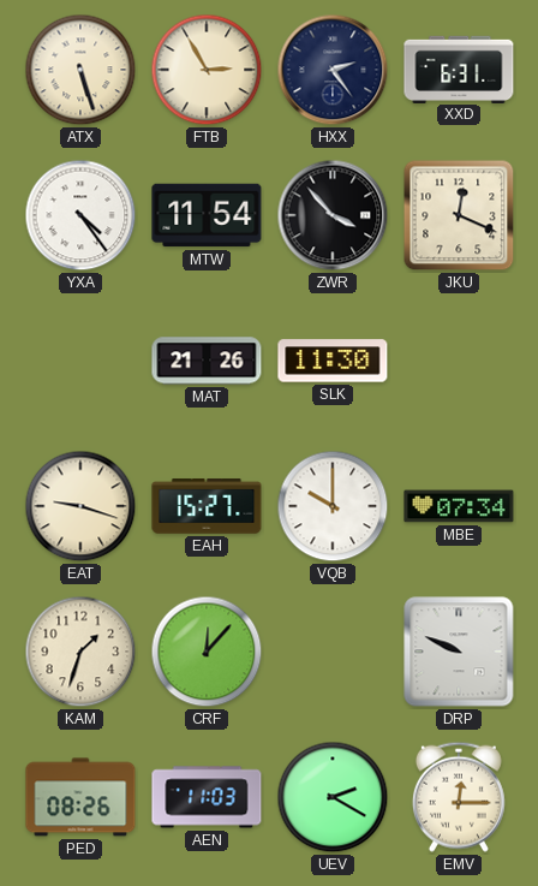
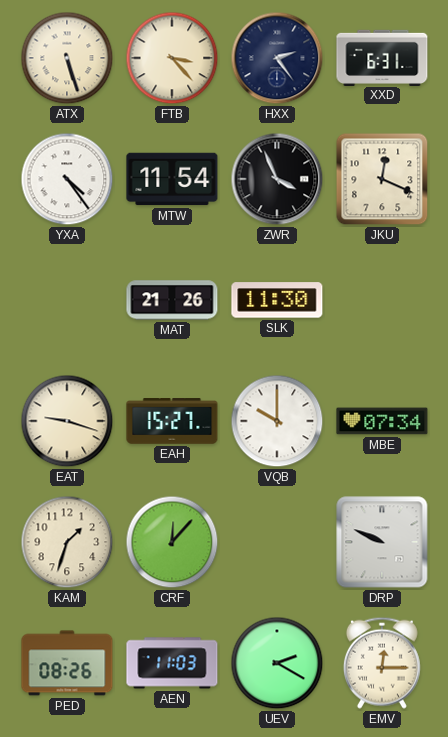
FTB: 2:55 -> 3:23
ZWR: 3:53 -> 3:56
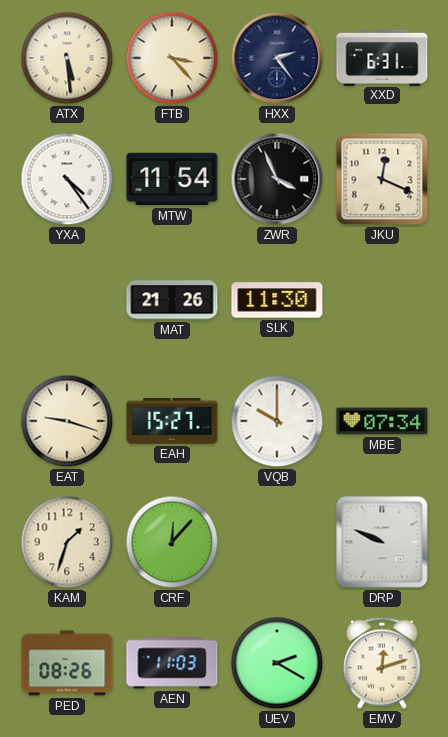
ATX: 5:27 -> 5:29
EMV: 12:15 -> 12:12
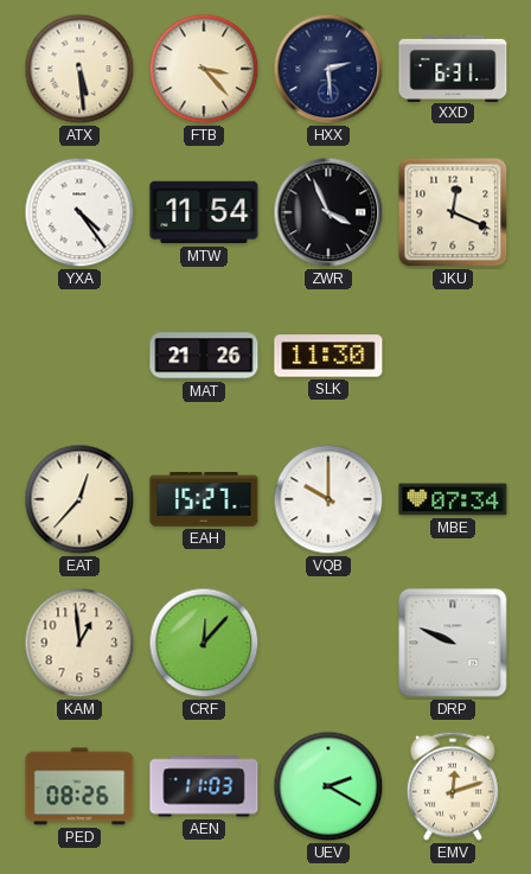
HXX: 2:24 -> 2:29
EAT: 9:18 -> 12:37
KAM: 1:33 -> 12:59
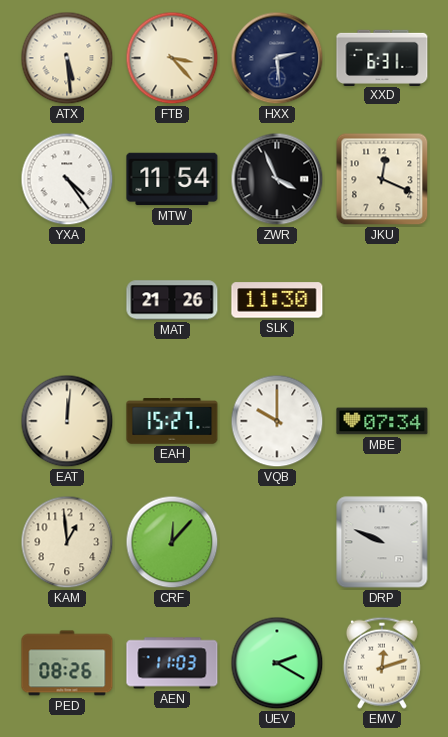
EAT: 12:37 -> 12:01
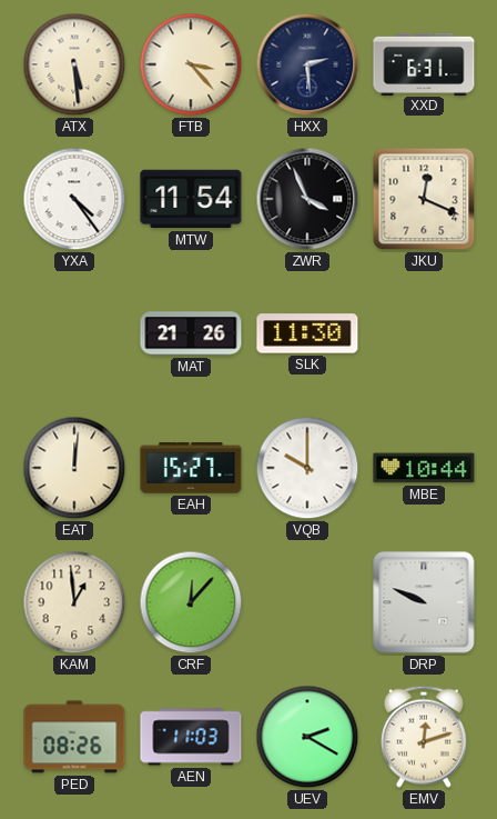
MBE: 07:34 -> 10:44
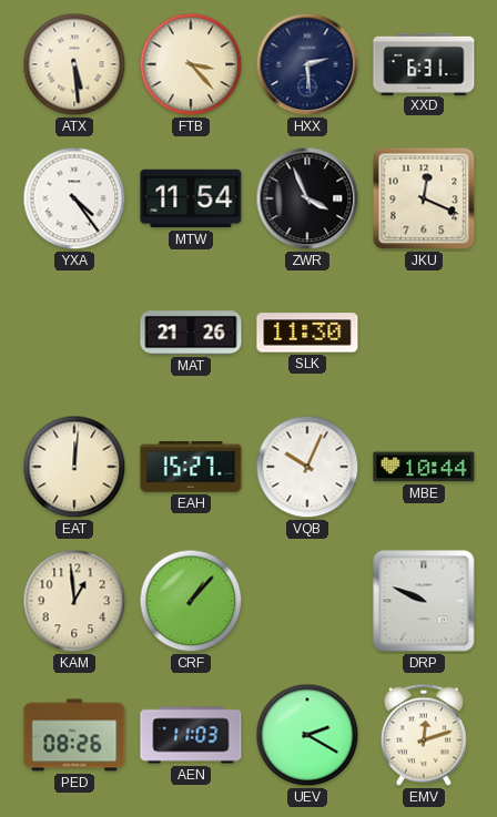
VQB: 10:00 -> 10:04
CRF: 12:07 -> 1:07
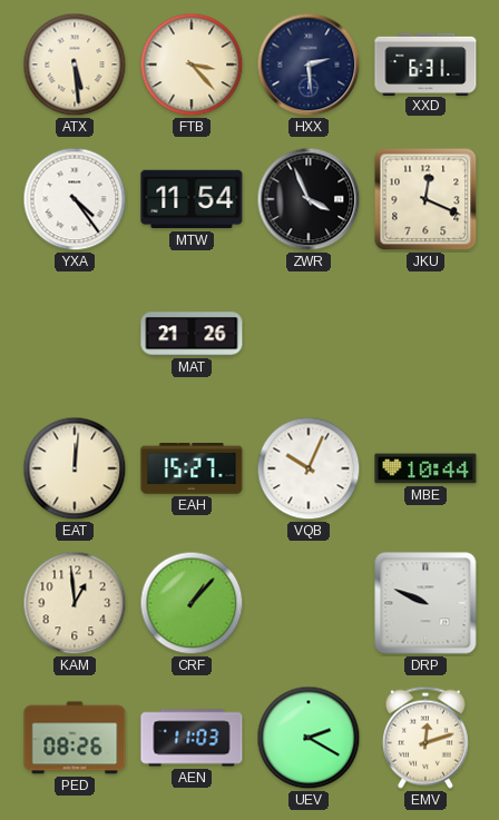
SLK: 11:30 -> none
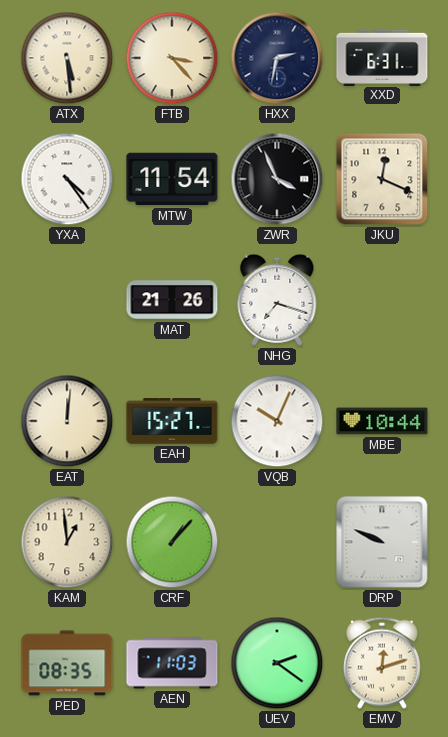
HXX: 2:29 -> 2:32
NHG: none -> 7:18
PED: 08:26 -> 08:35
UEV: 2:20 -> 2:21
